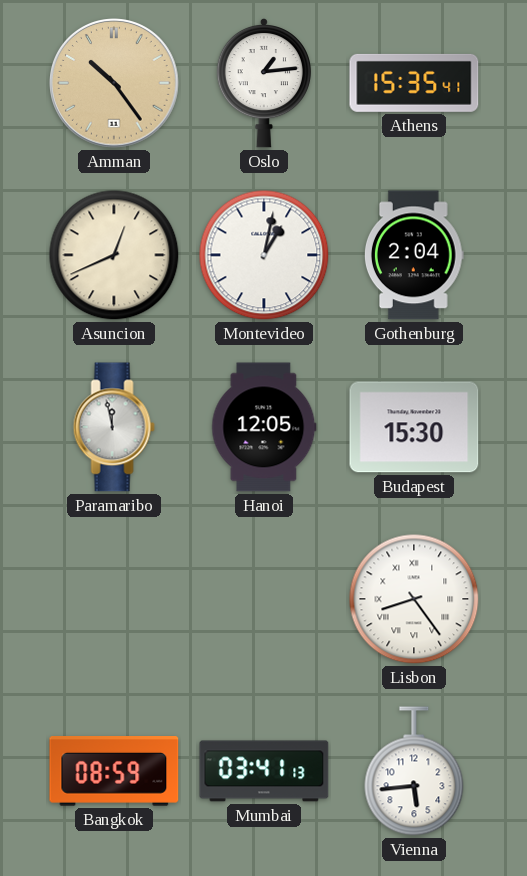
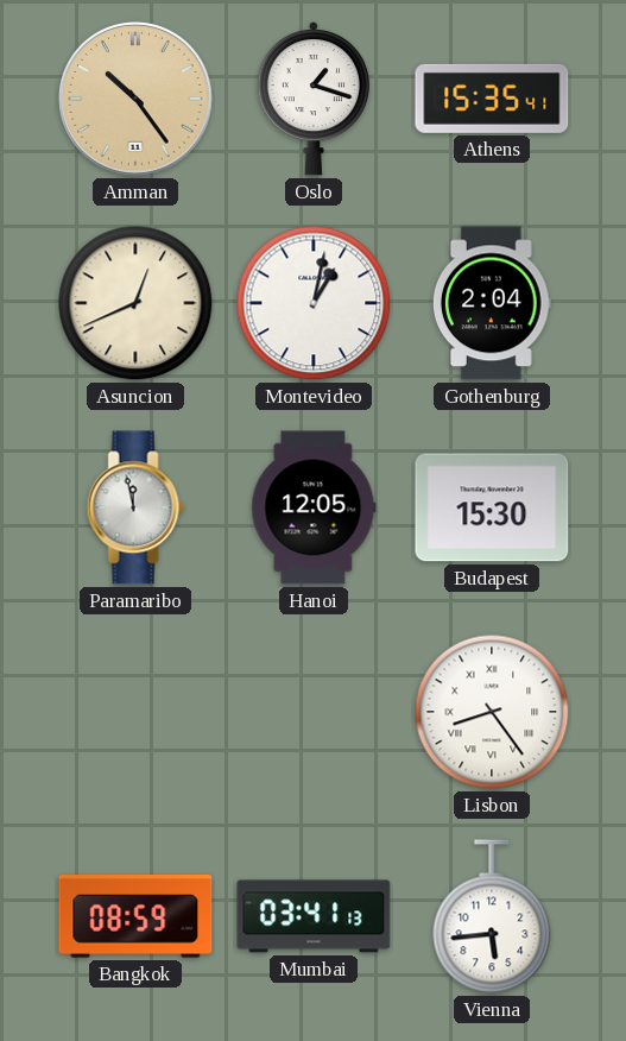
Oslo: 1:14 -> 1:18
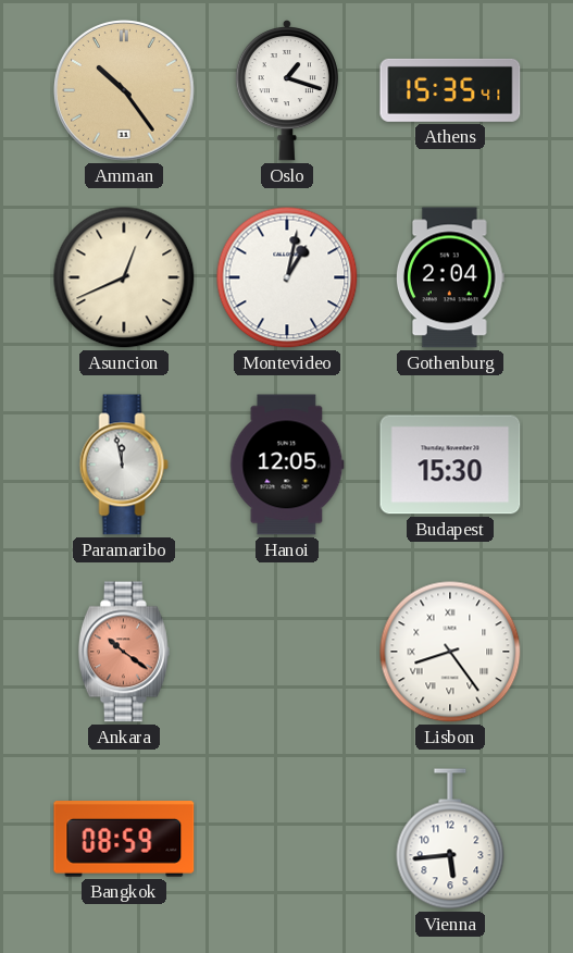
Ankara: none -> 10:21
Mumbai: 03:41 -> none
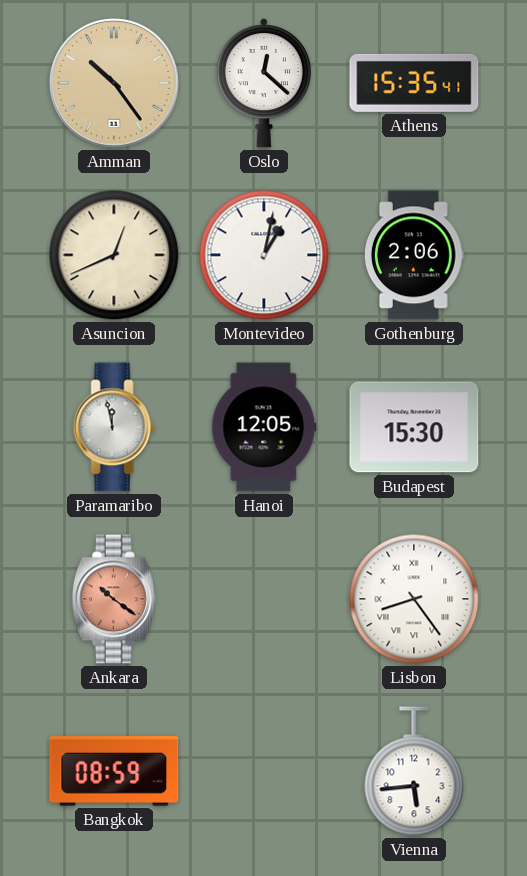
Oslo: 1:18 -> 12:22
Gothenburg: 2:04 -> 2:06
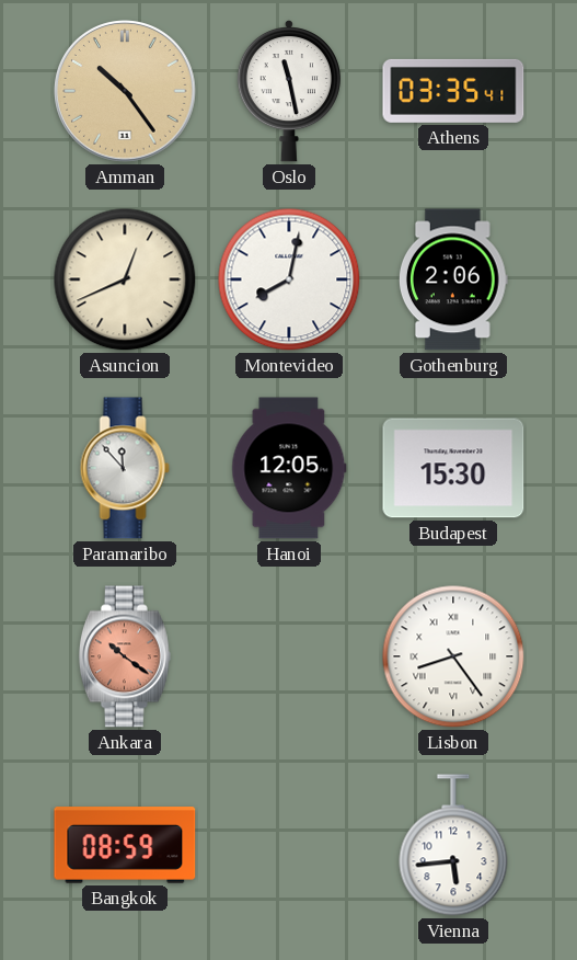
Oslo: 12:22 -> 11:28
Athens: 15:35 -> 03:35
Montevideo: 1:02 -> 8:02
Paramaribo: 11:58 -> 11:53
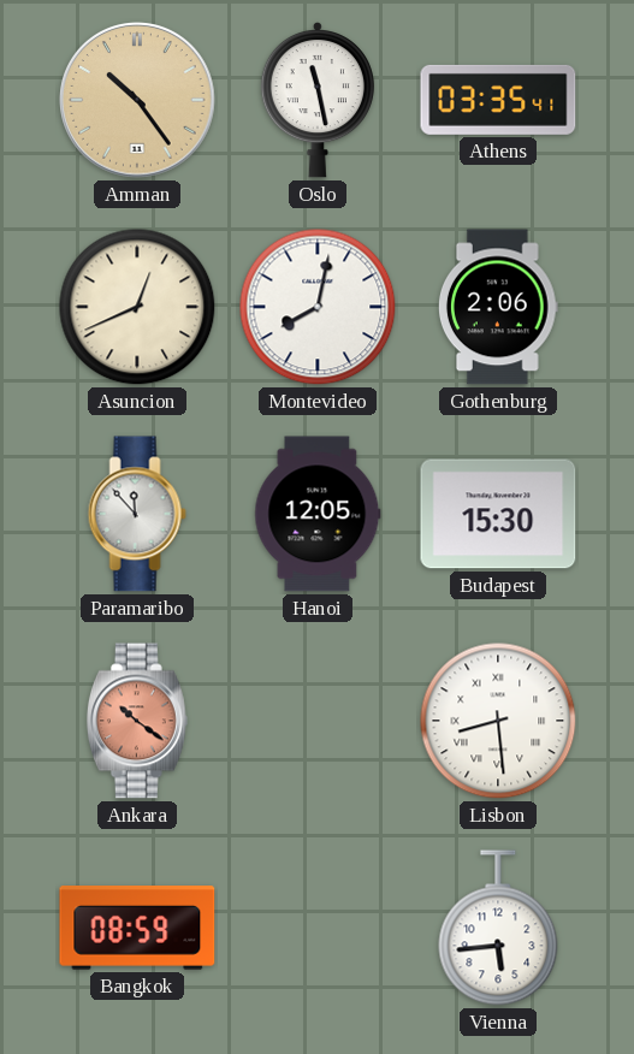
Lisbon: 8:24 -> 8:29
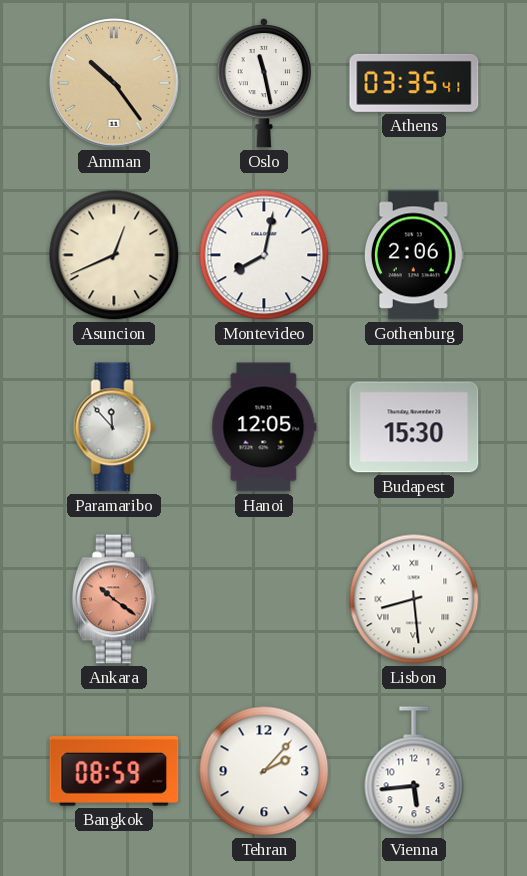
Tehran: none -> 2:07
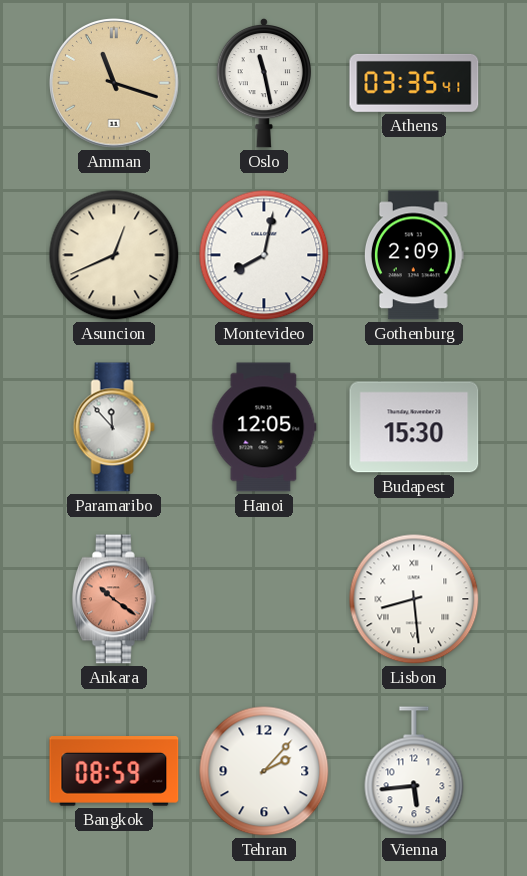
Amman: 10:24 -> 11:18
Gothenburg: 2:06 -> 2:09
